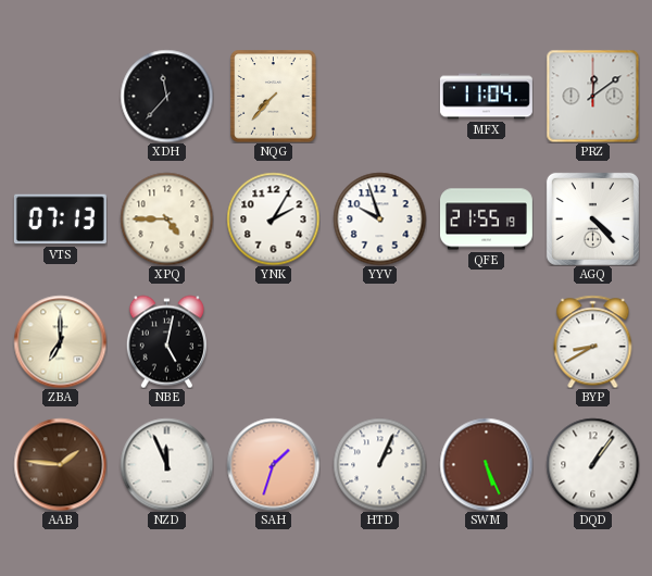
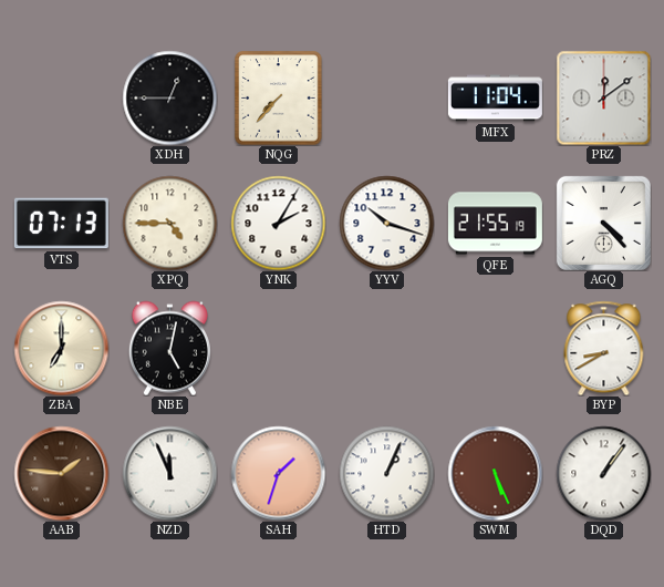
XDH: 11:37 -> 12:45
YYV: 9:57 -> 10:18
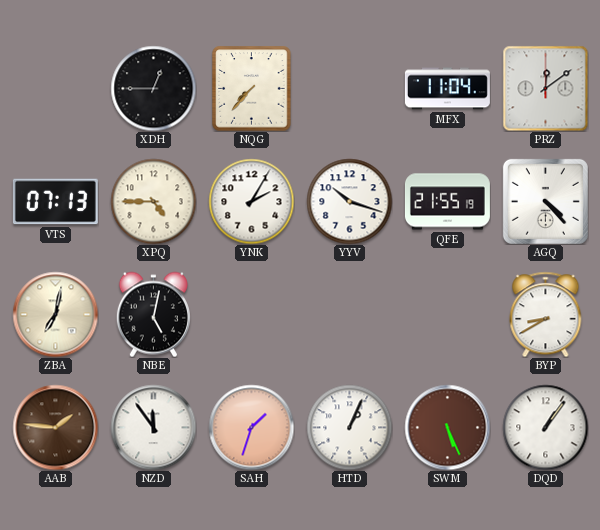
ZBA: 7:00 -> 7:02
NZD: 11:56 -> 11:54
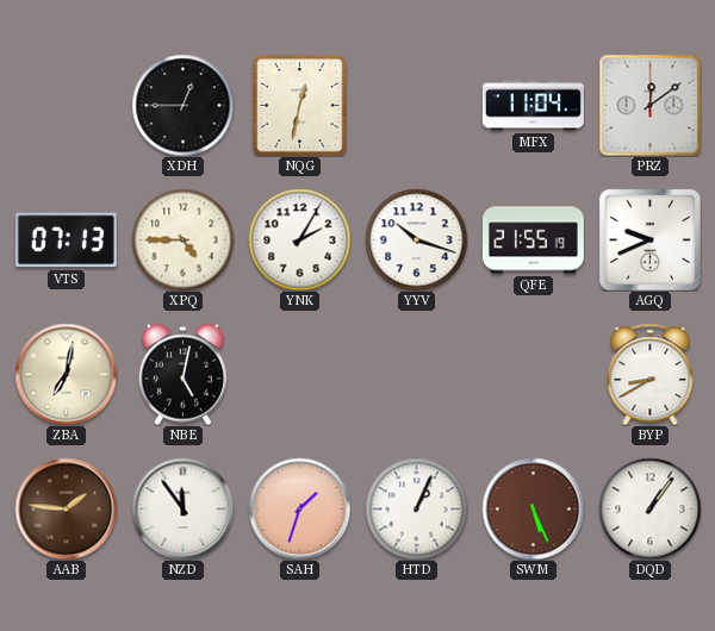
NQG: 7:37 -> 12:32
AGQ: 4:23 -> 9:41
